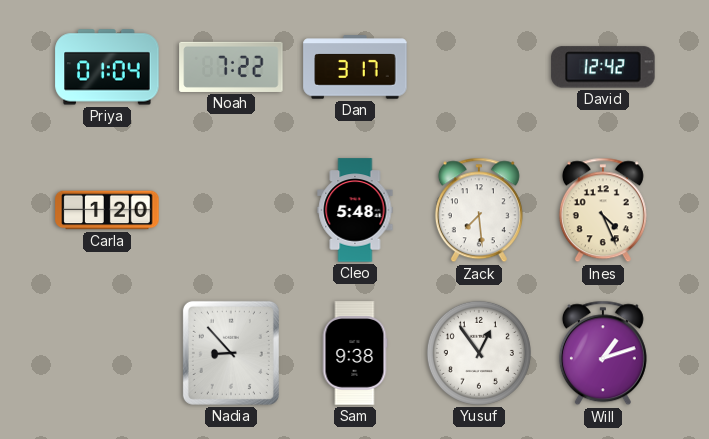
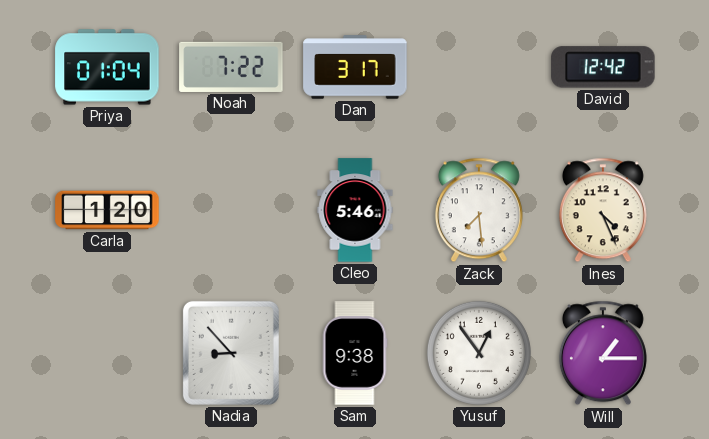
Cleo: 5:48 -> 5:46
Will: 1:12 -> 1:15
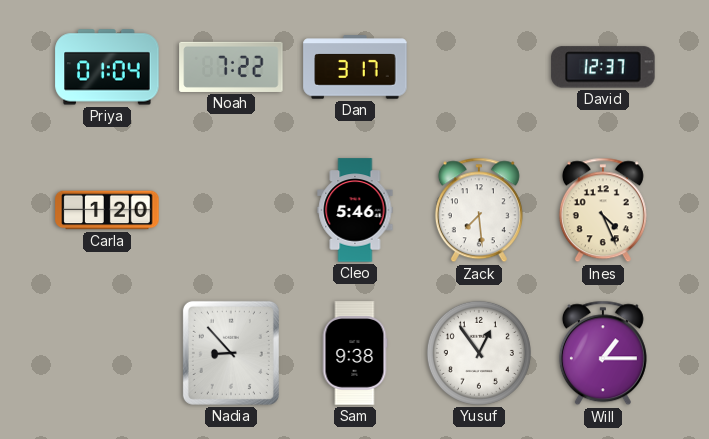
David: 12:42 -> 12:37
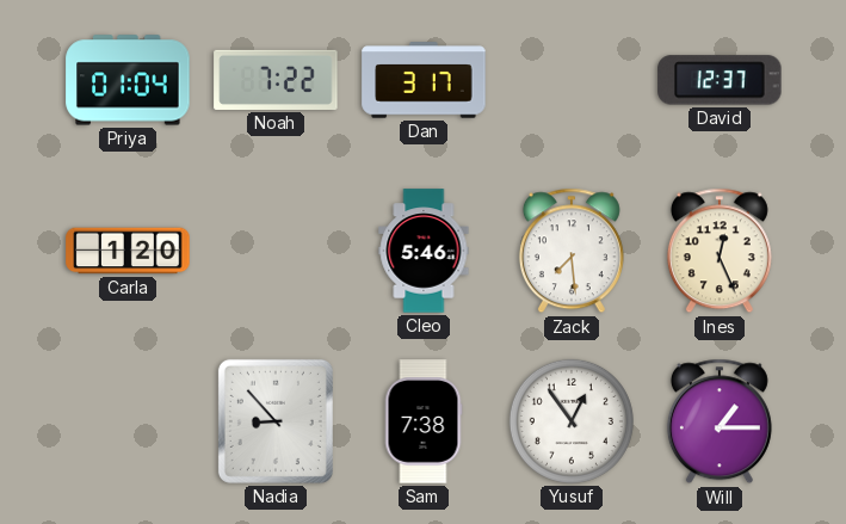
Ines: 4:26 -> 12:26
Sam: 9:38 -> 7:38
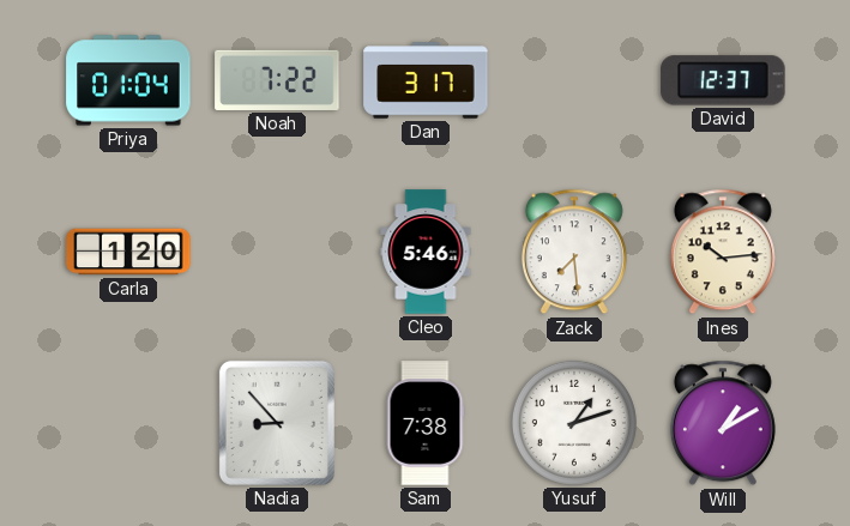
Ines: 12:26 -> 10:14
Yusuf: 12:54 -> 1:12
Will: 1:15 -> 1:10
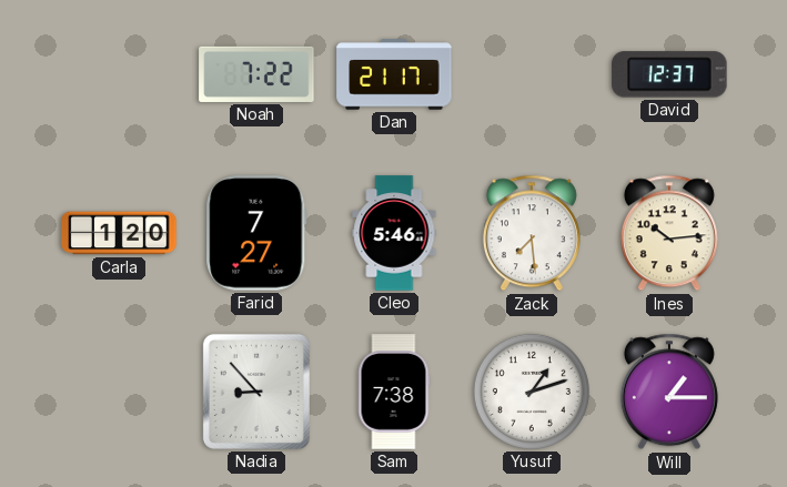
Priya: 01:04 -> none
Dan: 3:17 -> 21:17
Farid: none -> 7:27
Will: 1:10 -> 1:15
